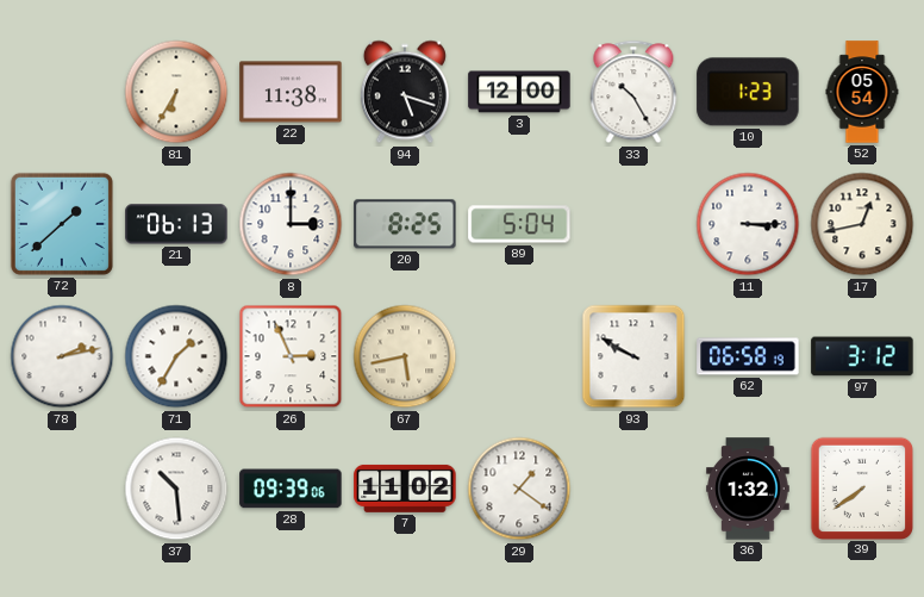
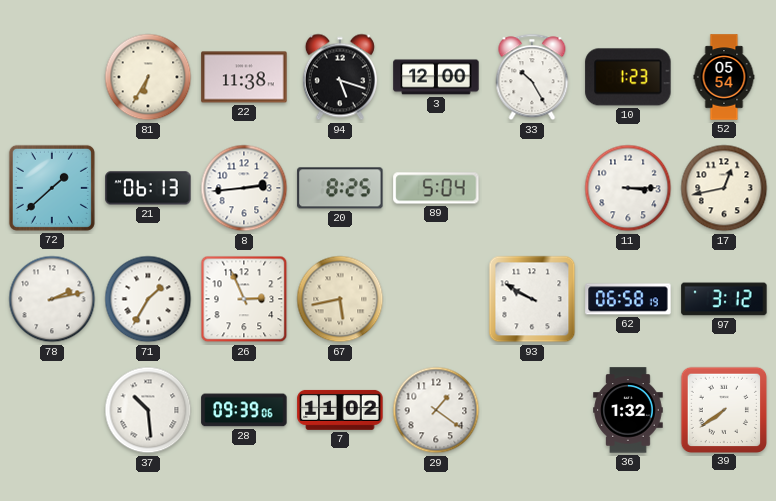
8: 3:00 -> 2:44
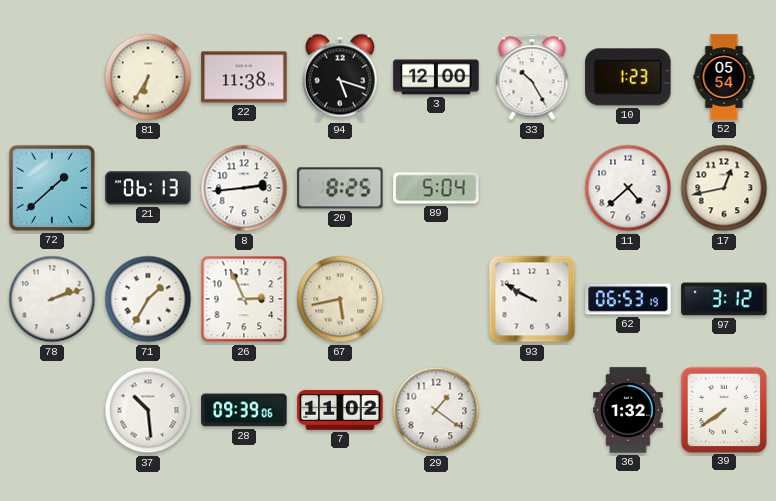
11: 3:15 -> 4:38
78: 2:13 -> 2:12
62: 06:58 -> 06:53
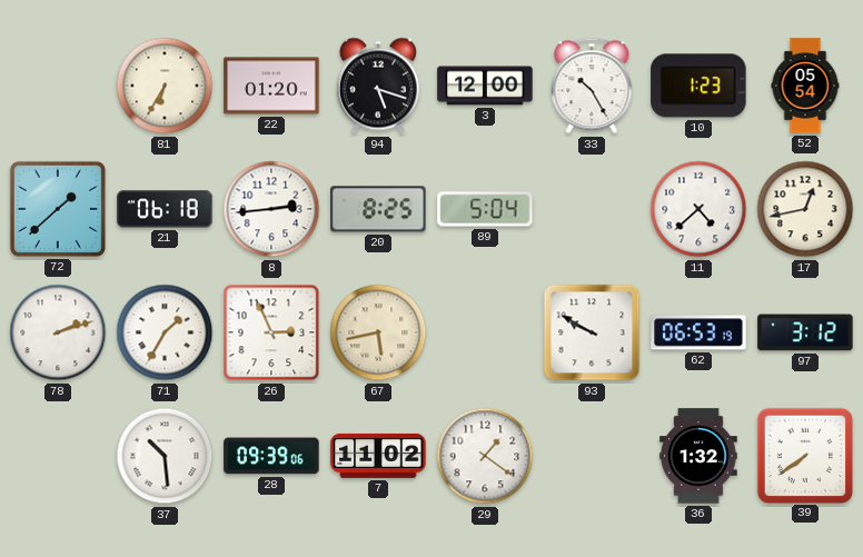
22: 11:38 -> 01:20
21: 06:13 -> 06:18
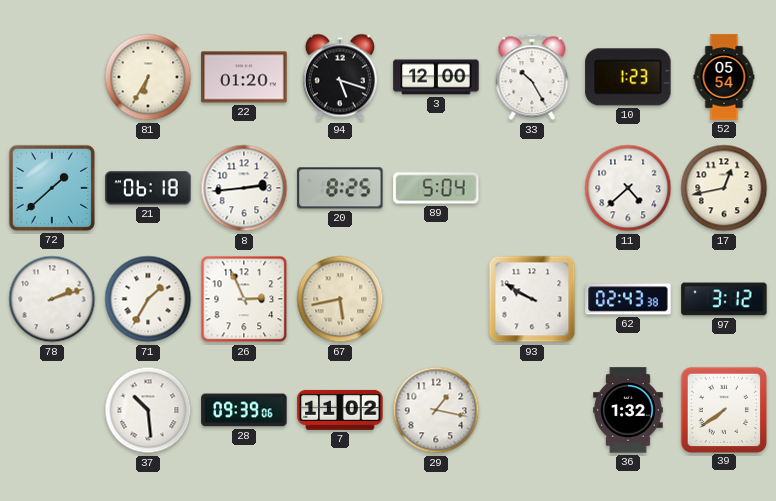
62: 06:53 -> 02:43
29: 1:21 -> 1:17
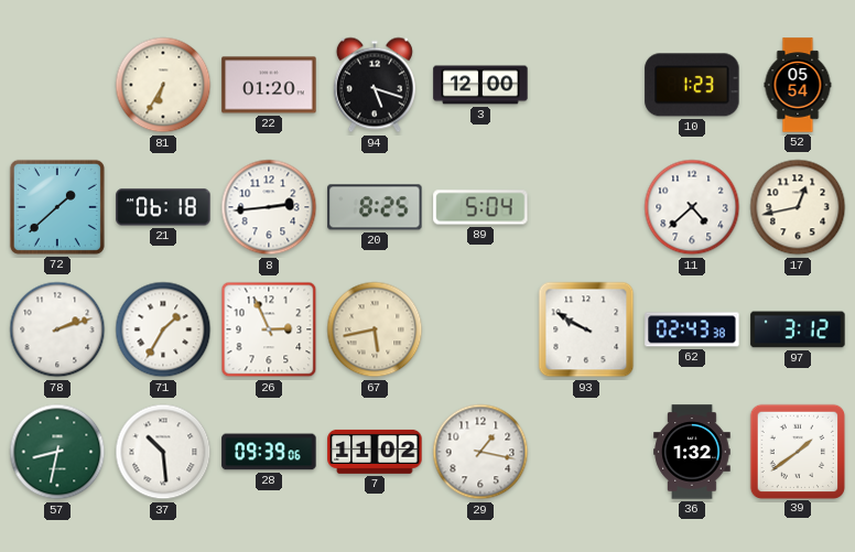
33: 10:25 -> none
57: none -> 8:32
39: 7:39 -> 1:39
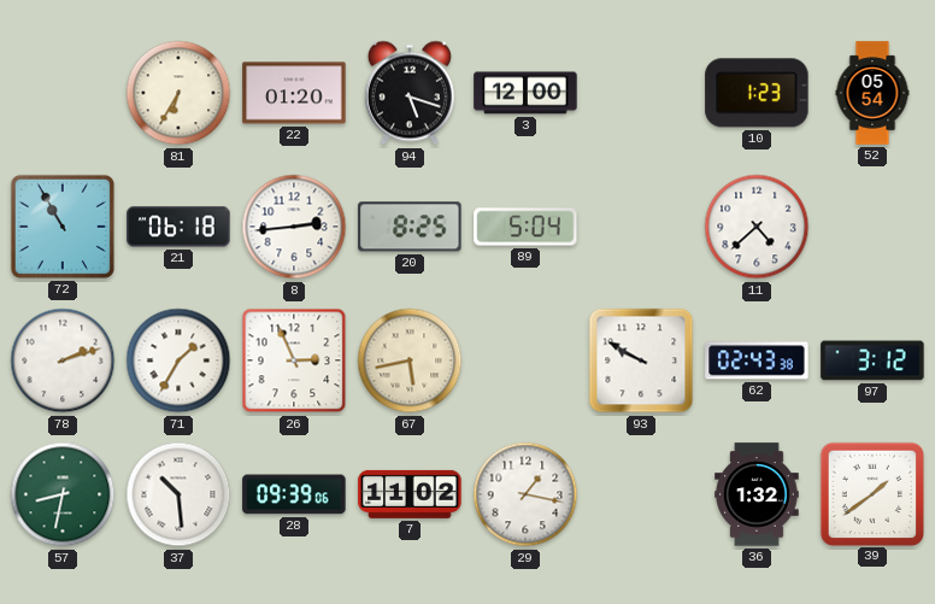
72: 1:38 -> 10:55
17: 12:43 -> none
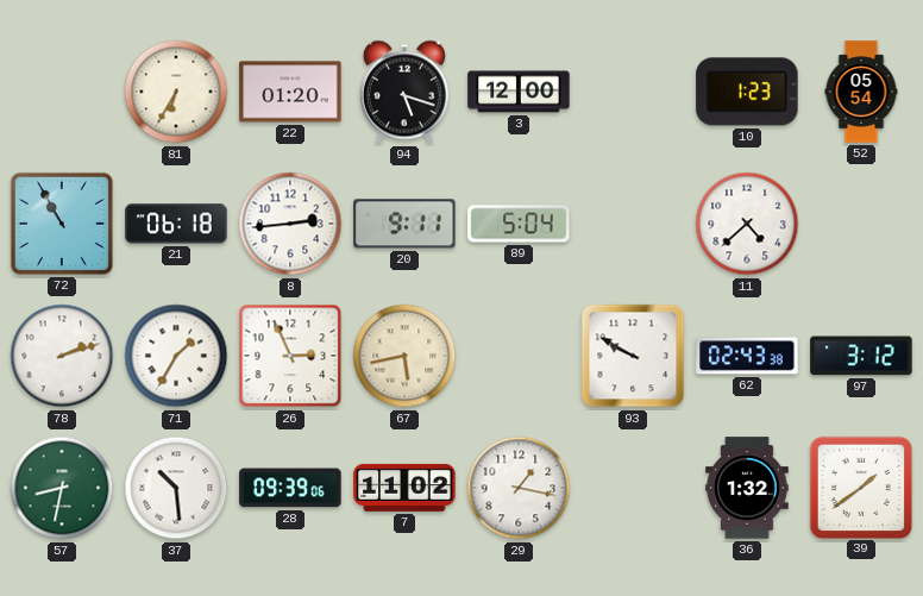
20: 8:25 -> 9:11
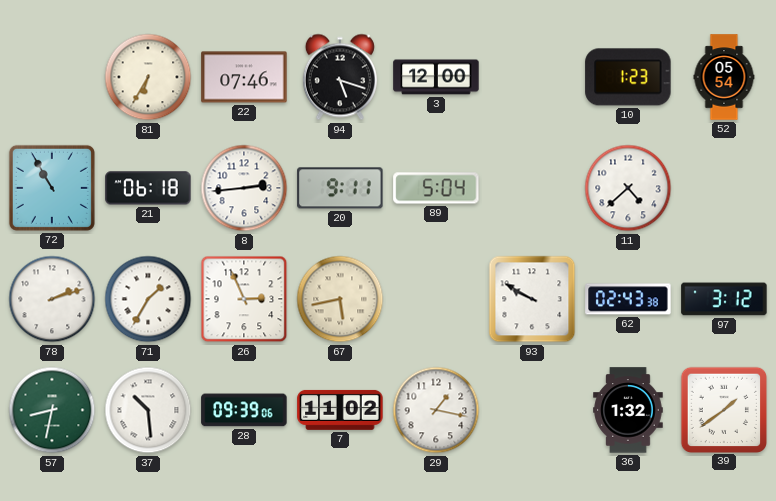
22: 01:20 -> 07:46
